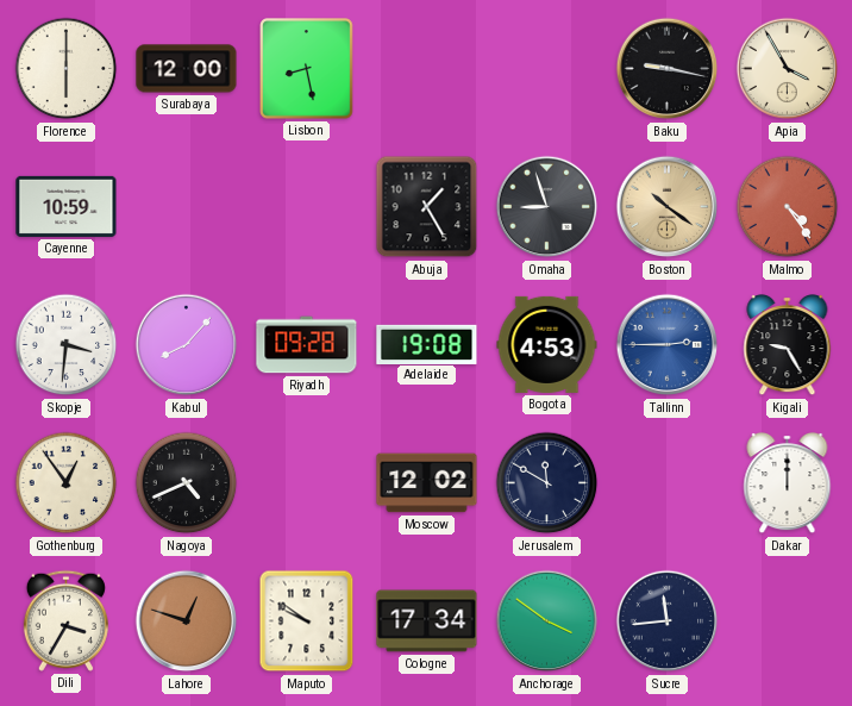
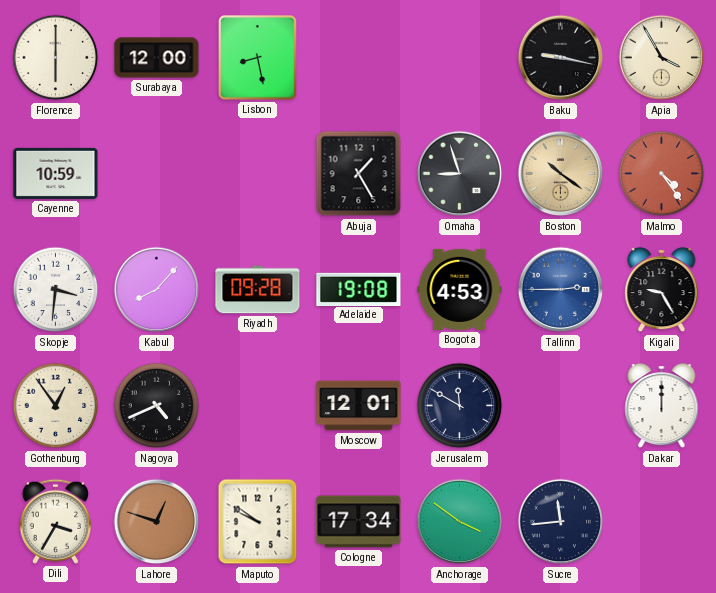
Moscow: 12:02 -> 12:01
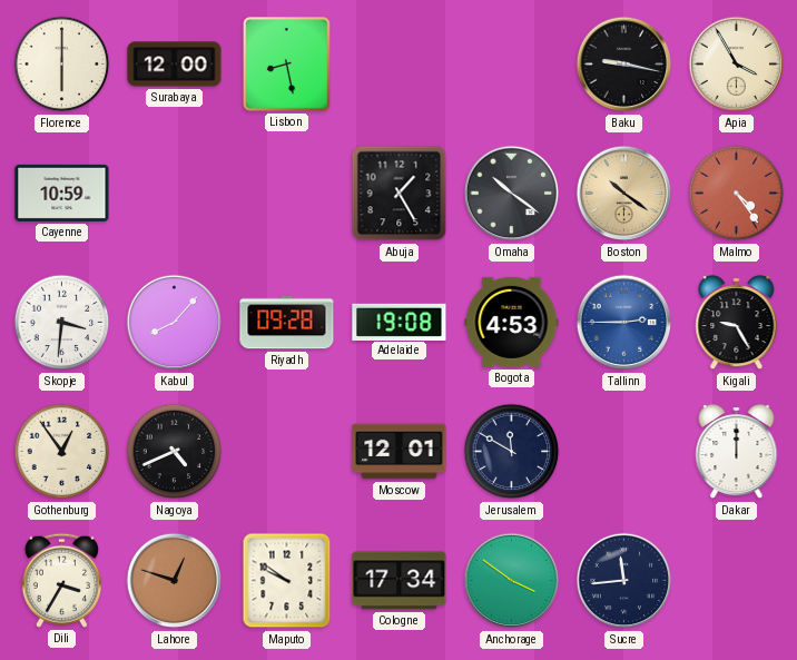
Omaha: 8:57 -> 10:21
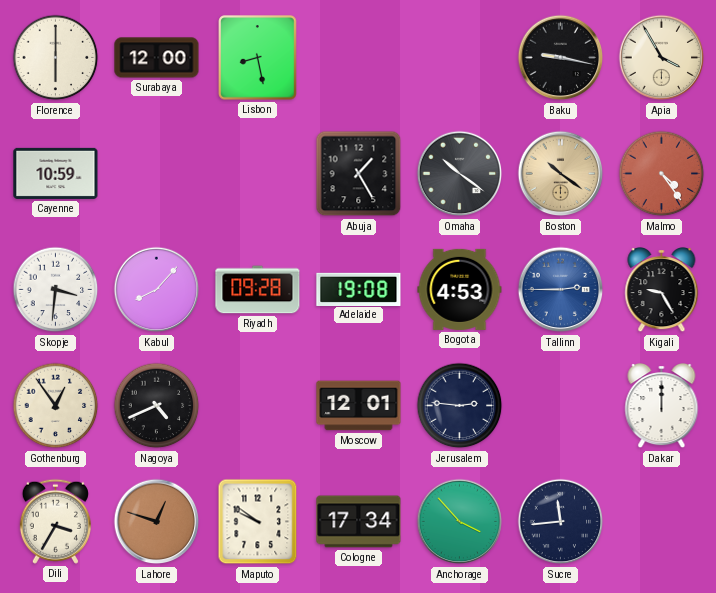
Jerusalem: 11:50 -> 2:46
Anchorage: 3:51 -> 3:53
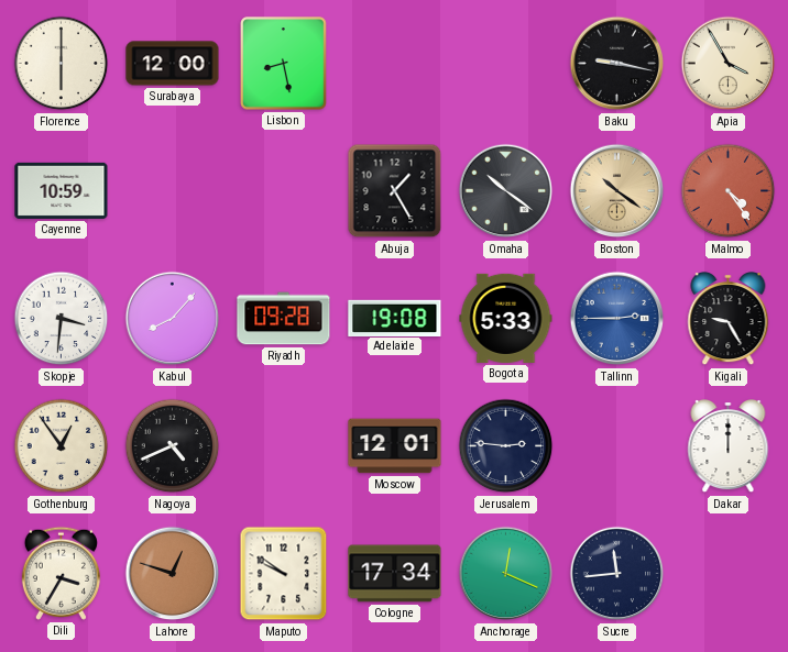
Bogota: 4:53 -> 5:33
Anchorage: 3:53 -> 12:19
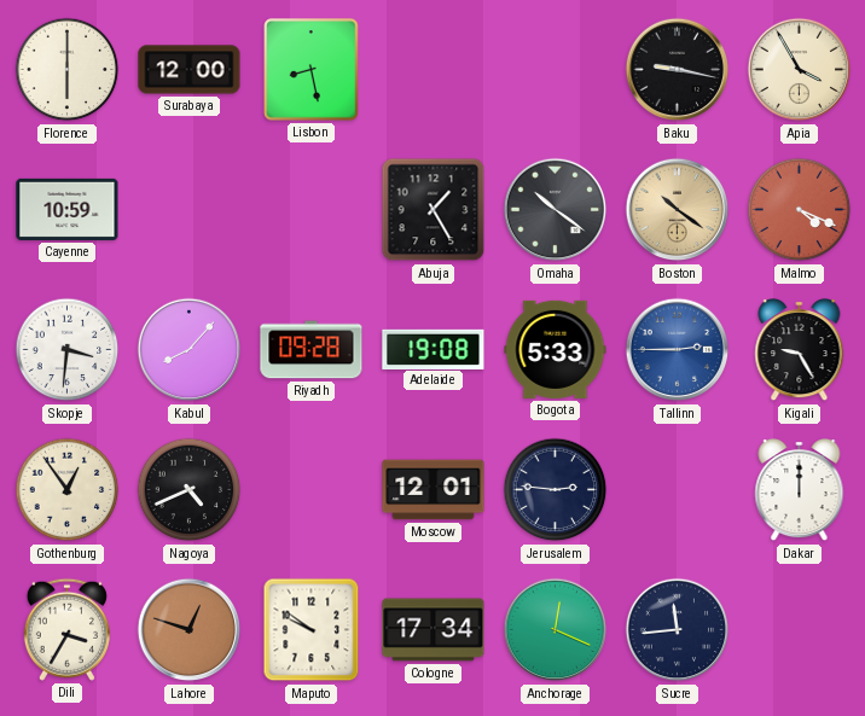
Malmo: 4:24 -> 4:19
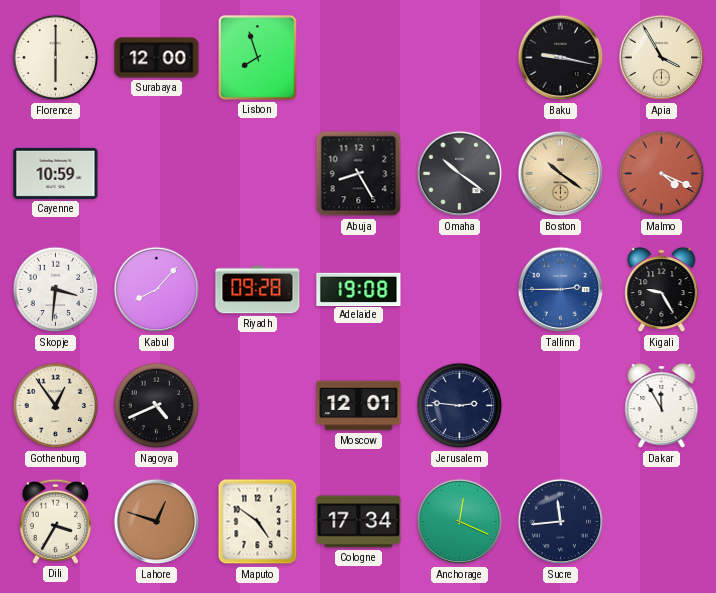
Lisbon: 8:28 -> 7:57
Abuja: 1:25 -> 8:25
Bogota: 5:33 -> none
Dakar: 12:00 -> 11:55
Maputo: 9:51 -> 4:51
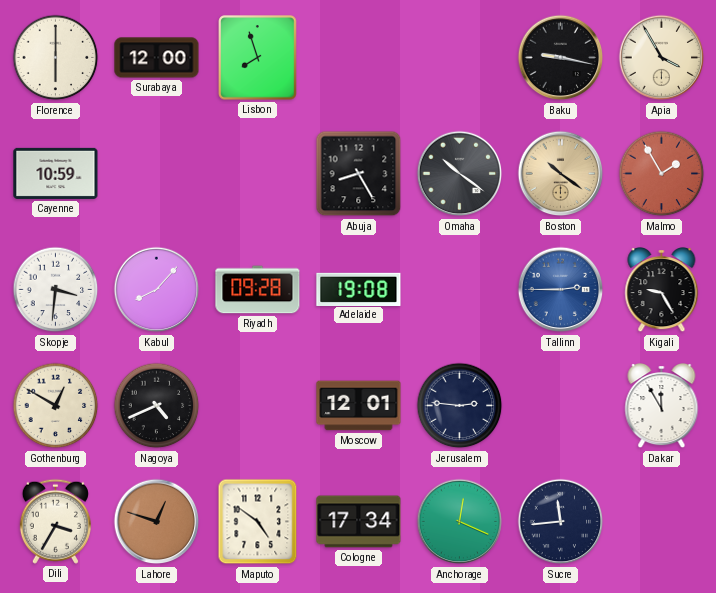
Malmo: 4:19 -> 1:55
Gothenburg: 12:54 -> 12:50
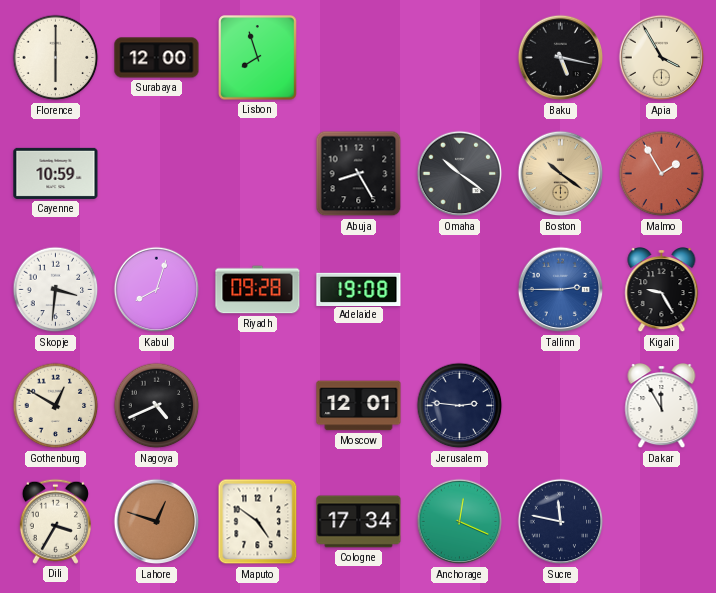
Baku: 9:17 -> 5:17
Kabul: 8:07 -> 8:03
Sucre: 11:44 -> 11:47
